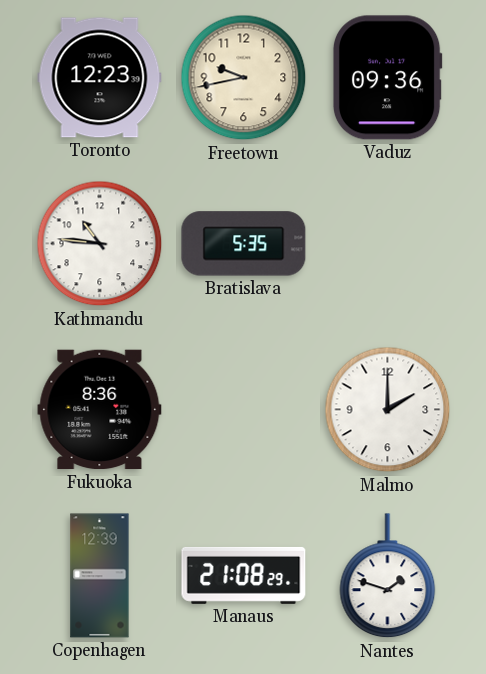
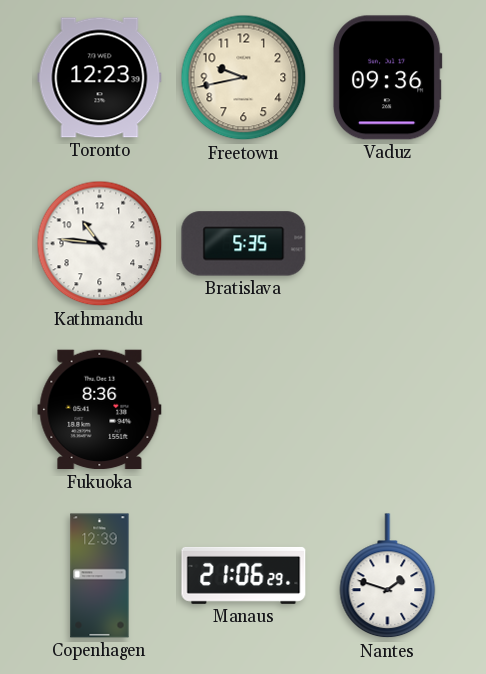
Malmo: 2:00 -> none
Manaus: 21:08 -> 21:06
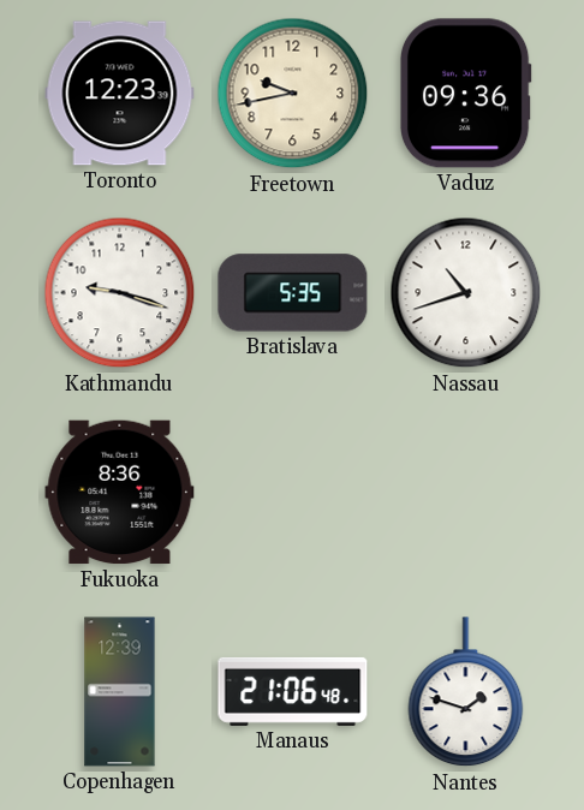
Kathmandu: 10:46 -> 9:18
Nassau: none -> 10:42
Manaus: 21:06:29 -> 21:06:48
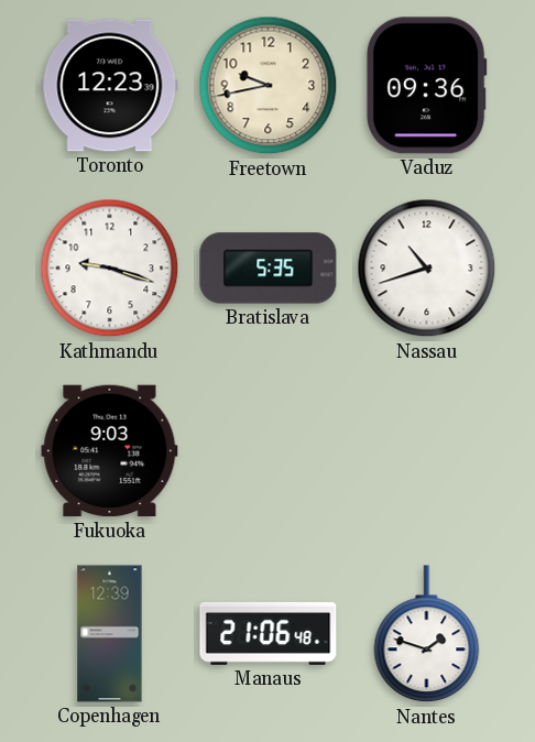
Fukuoka: 8:36 -> 9:03
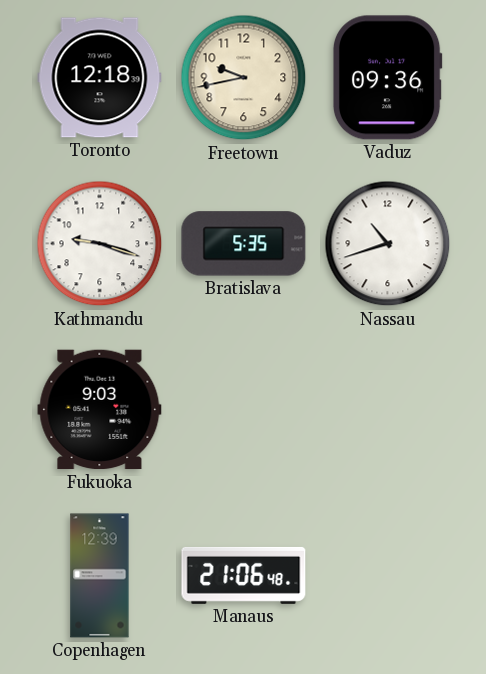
Toronto: 12:23 -> 12:18
Nantes: 1:48 -> none
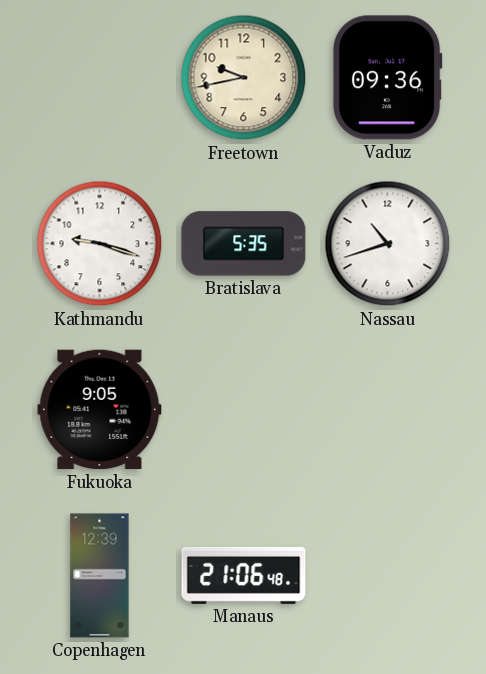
Toronto: 12:18 -> none
Fukuoka: 9:03 -> 9:05
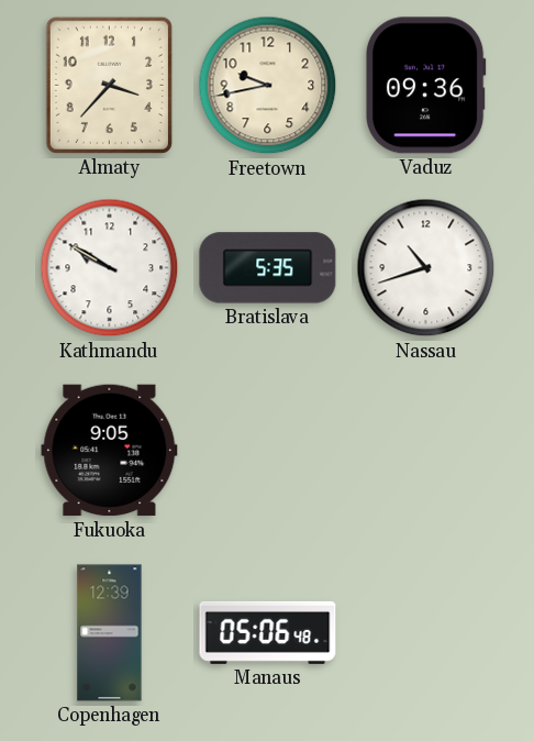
Almaty: none -> 3:37
Kathmandu: 9:18 -> 9:50
Manaus: 21:06 -> 05:06
